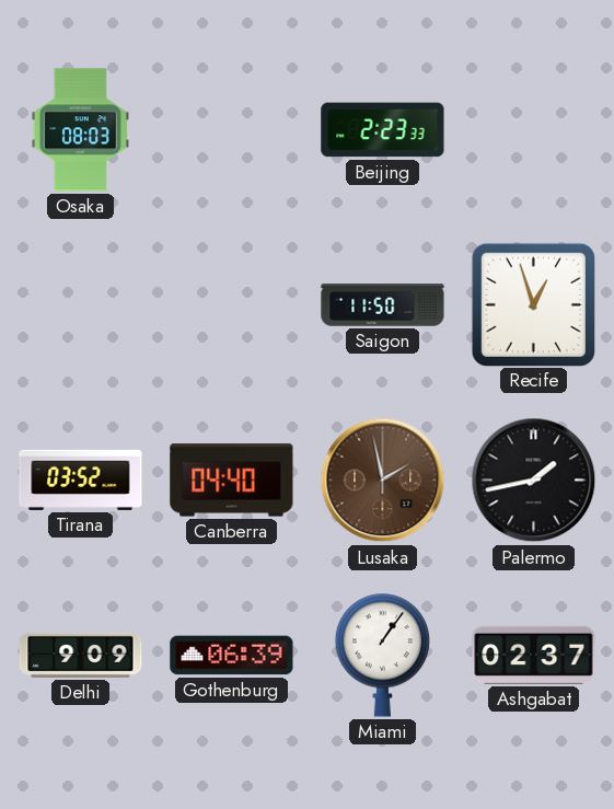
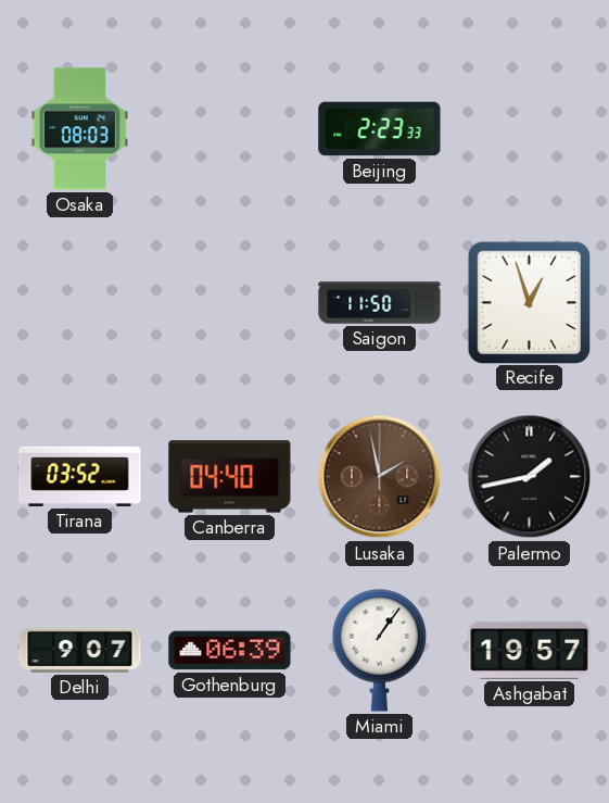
Delhi: 9:09 -> 9:07
Ashgabat: 02:37 -> 19:57
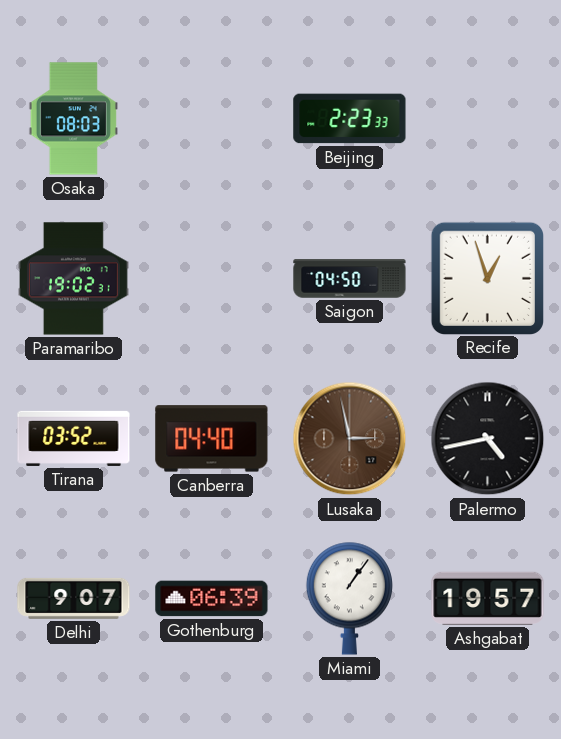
Paramaribo: none -> 19:02
Saigon: 11:50 -> 04:50
Lusaka: 1:58 -> 2:58
Palermo: 1:43 -> 4:43
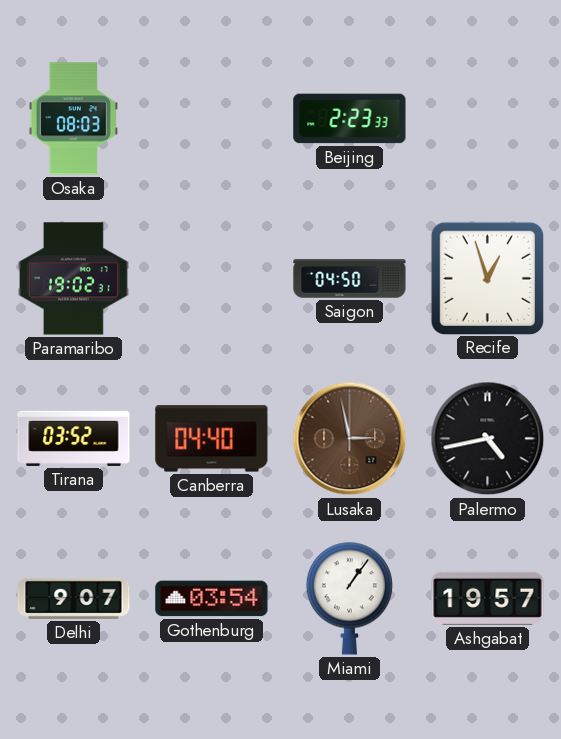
Gothenburg: 06:39 -> 03:54
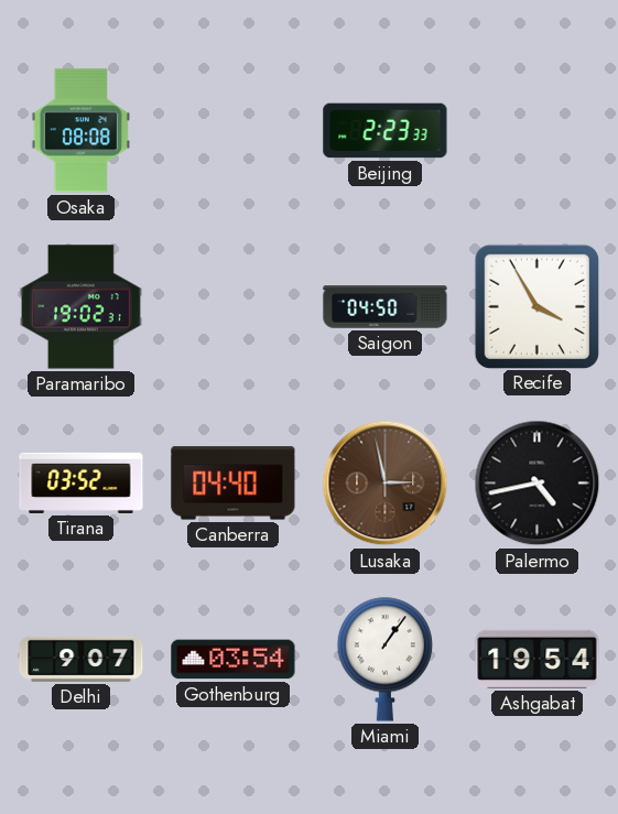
Osaka: 08:03 -> 08:08
Recife: 12:57 -> 3:55
Ashgabat: 19:57 -> 19:54
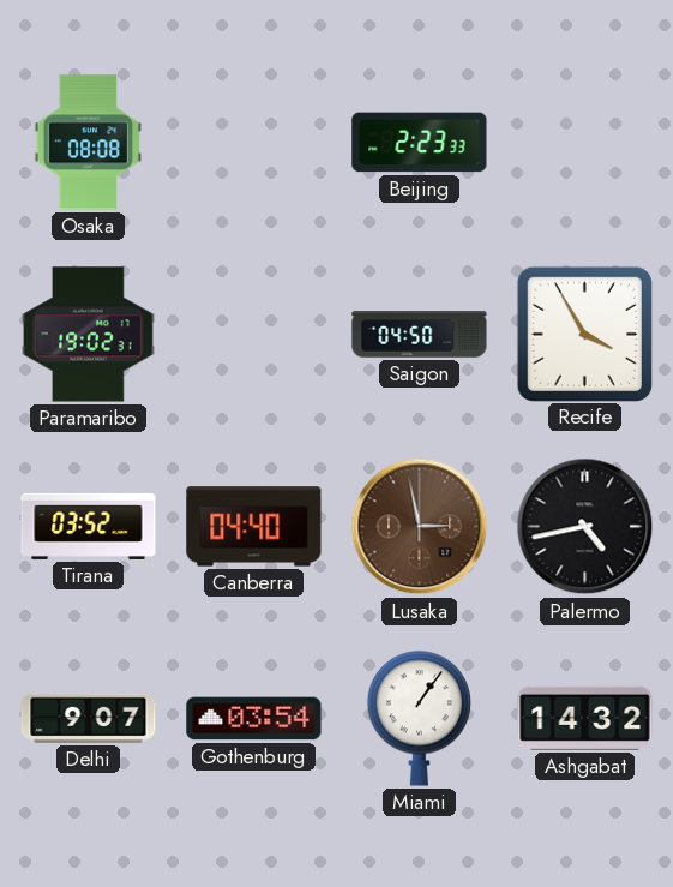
Ashgabat: 19:54 -> 14:32
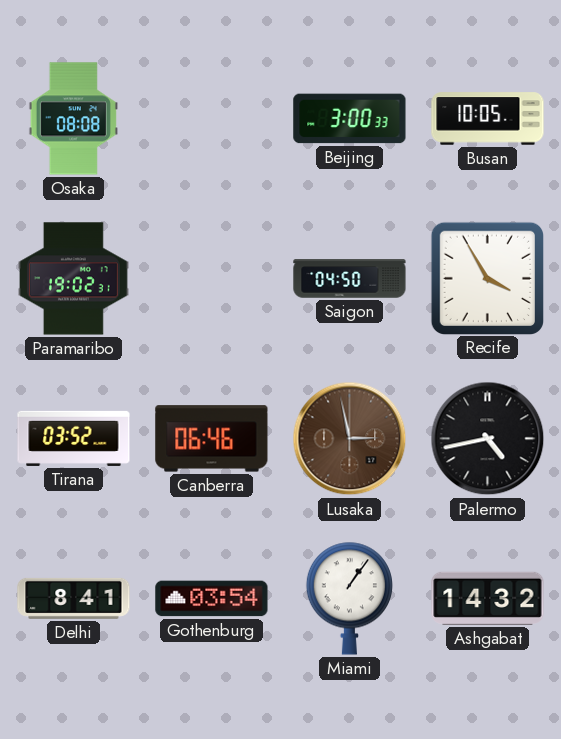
Beijing: 2:23 -> 3:00
Busan: none -> 10:05
Canberra: 04:40 -> 06:46
Delhi: 9:07 -> 8:41
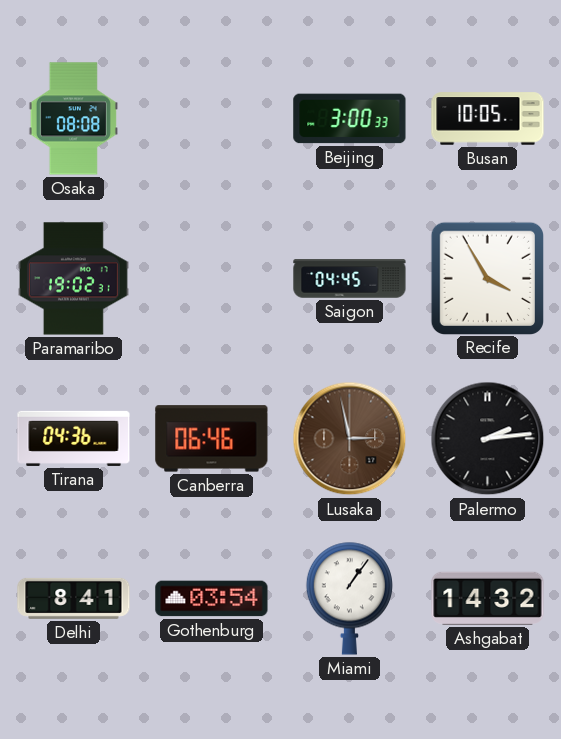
Saigon: 04:50 -> 04:45
Tirana: 03:52 -> 04:36
Palermo: 4:43 -> 2:14
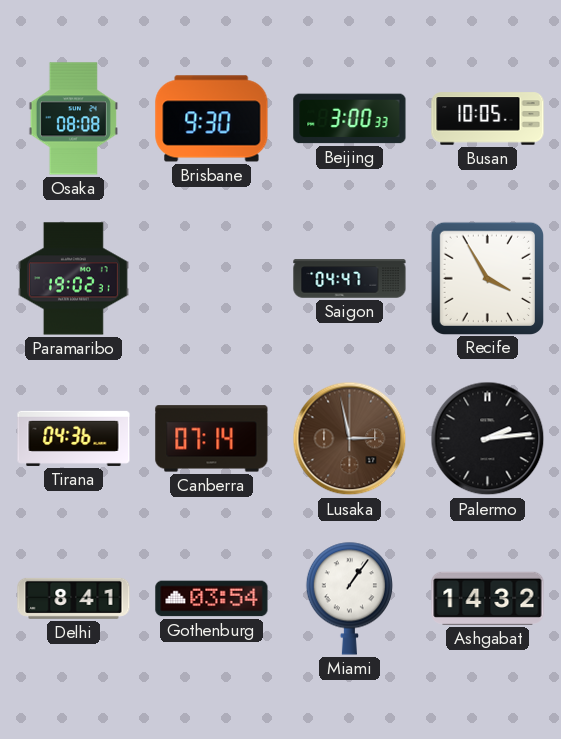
Brisbane: none -> 9:30
Saigon: 04:45 -> 04:47
Canberra: 06:46 -> 07:14
